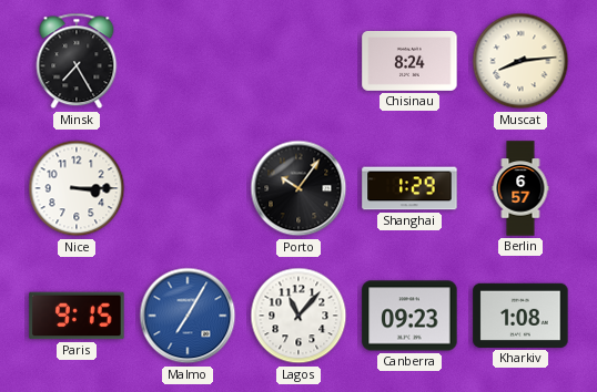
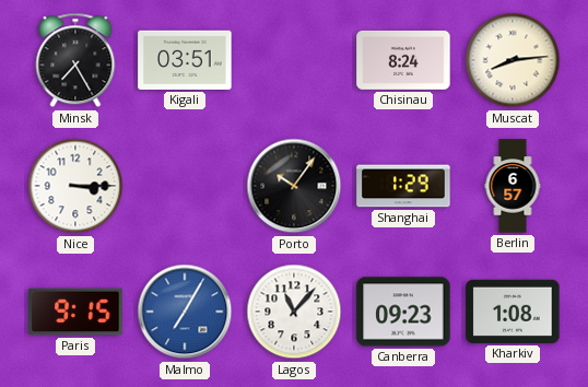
Kigali: none -> 03:51
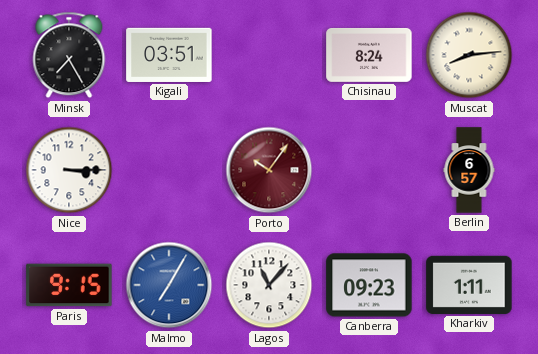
Porto dial: black -> burgundy
Shanghai: 1:29 -> none
Kharkiv: 1:08 -> 1:11
